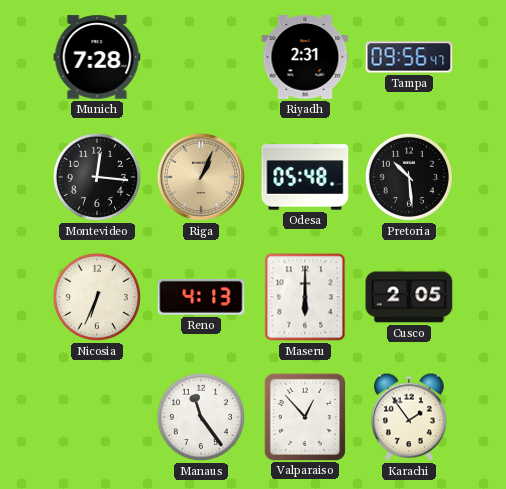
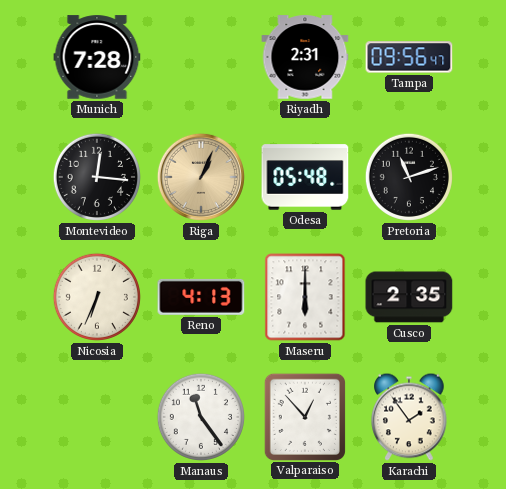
Pretoria: 10:29 -> 11:12
Cusco: 2:05 -> 2:35
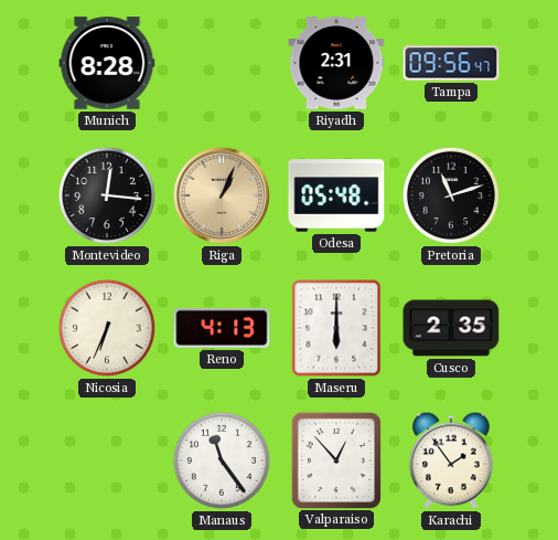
Munich: 7:28 -> 8:28
